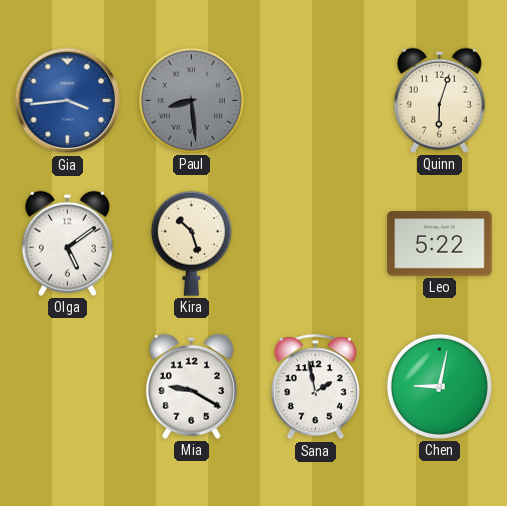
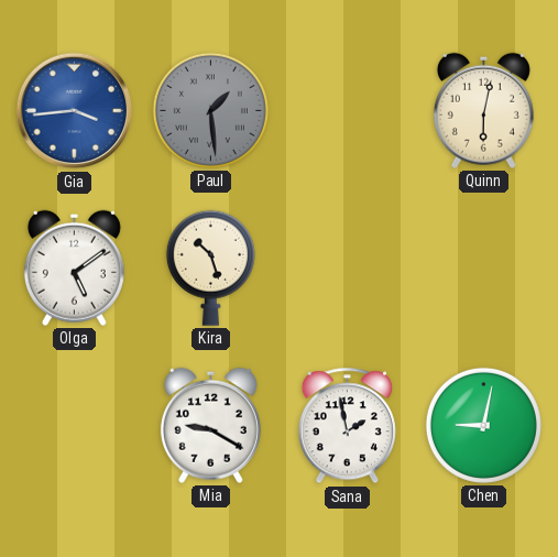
Paul: 8:29 -> 1:29
Quinn: 6:03 -> 6:02
Leo: 5:22 -> none
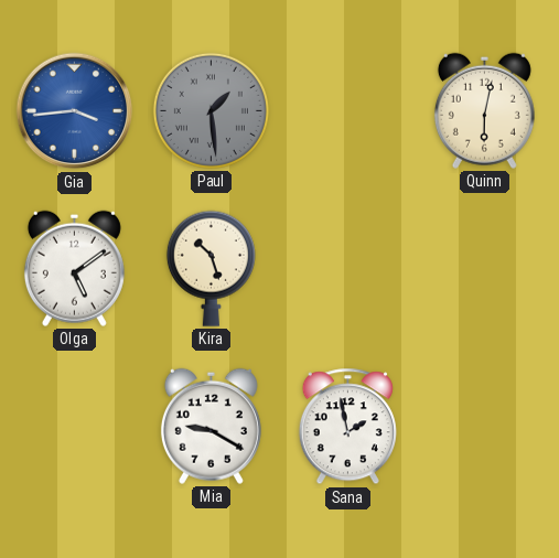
Chen: 9:02 -> none
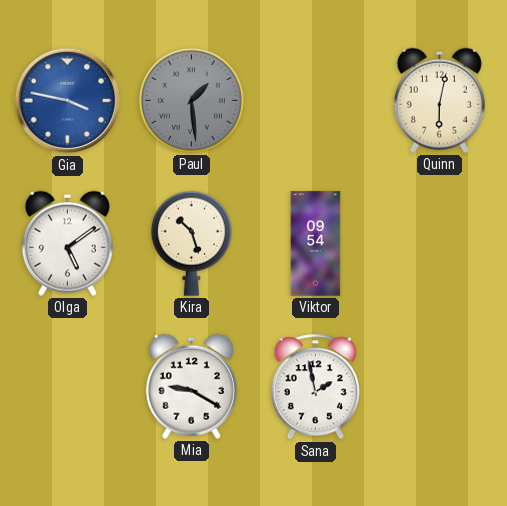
Gia: 3:44 -> 3:47
Viktor: none -> 09:54
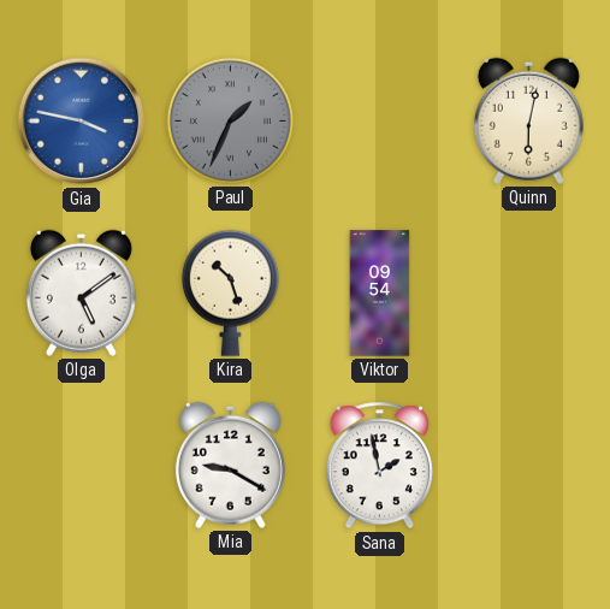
Paul: 1:29 -> 1:34
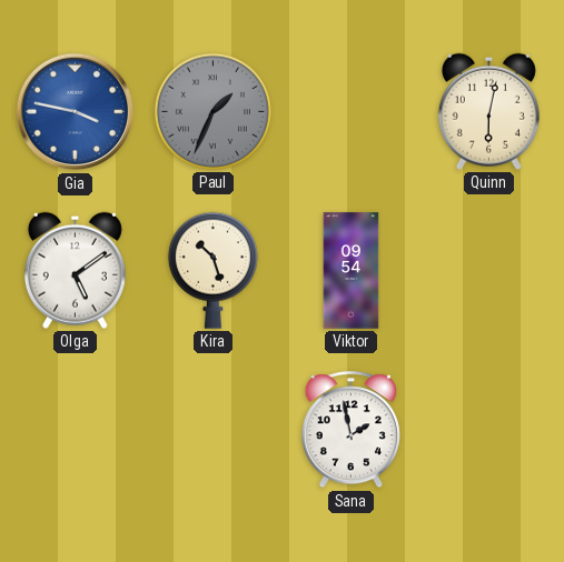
Mia: 9:20 -> none
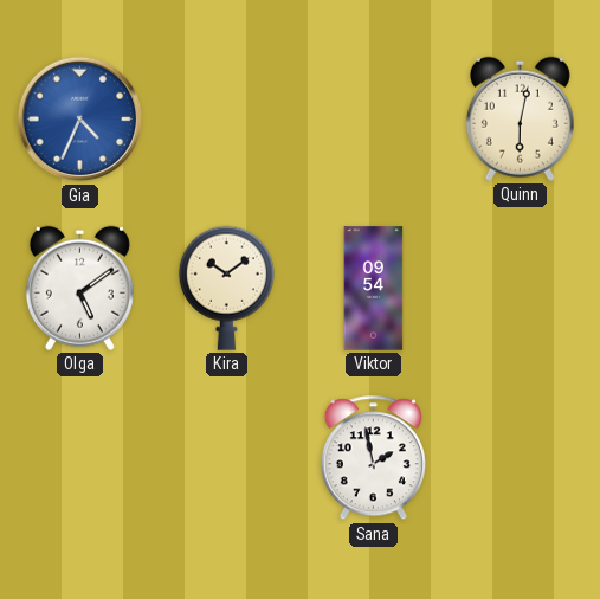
Gia: 3:47 -> 4:34
Paul: 1:34 -> none
Kira: 10:27 -> 10:09
